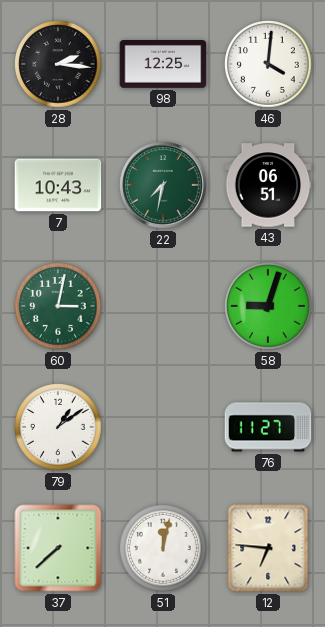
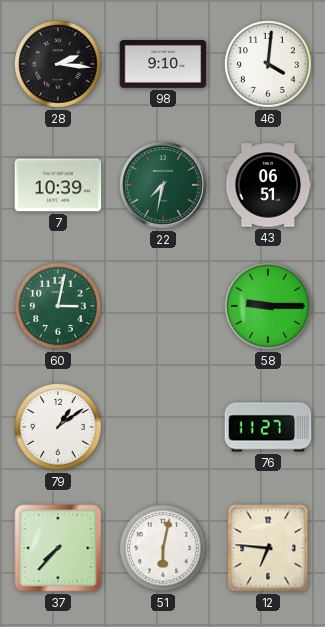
98: 12:25 -> 9:10
7: 10:43 -> 10:39
58: 9:03 -> 9:15
37: 7:38 -> 7:37
51: 12:02 -> 6:02
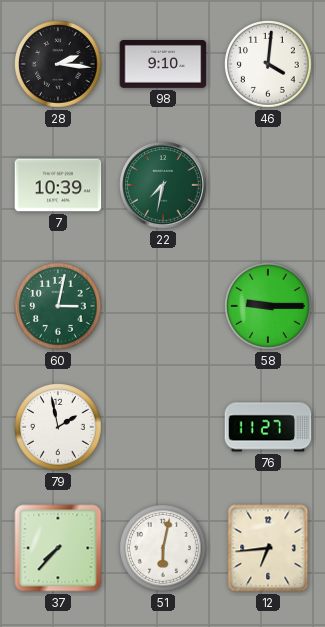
43: 06:51 -> none
79: 1:09 -> 1:58
12: 6:46 -> 6:44
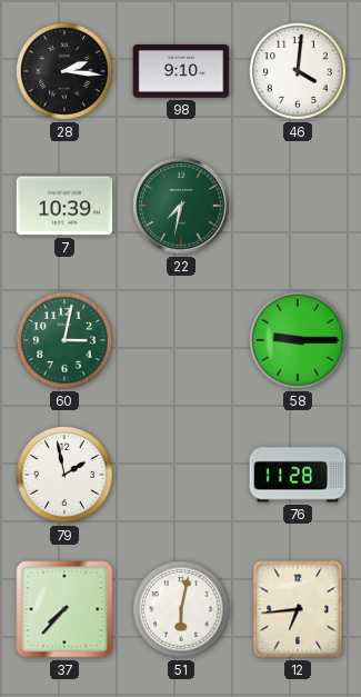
76: 11:27 -> 11:28
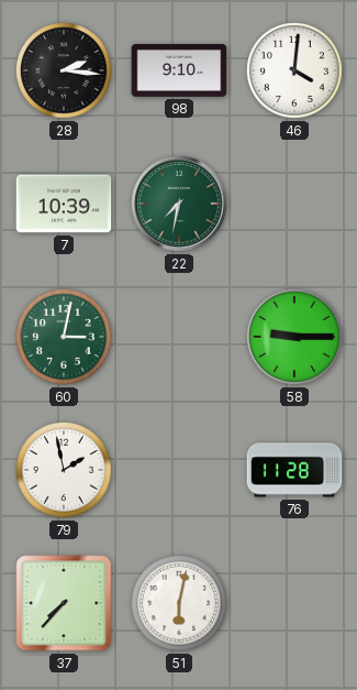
12: 6:44 -> none
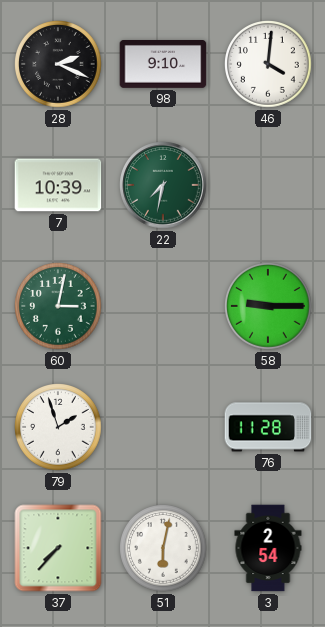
28: 2:16 -> 2:19
79: 1:58 -> 1:57
3: none -> 2:54
